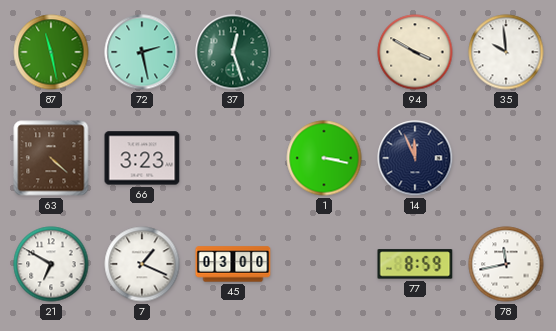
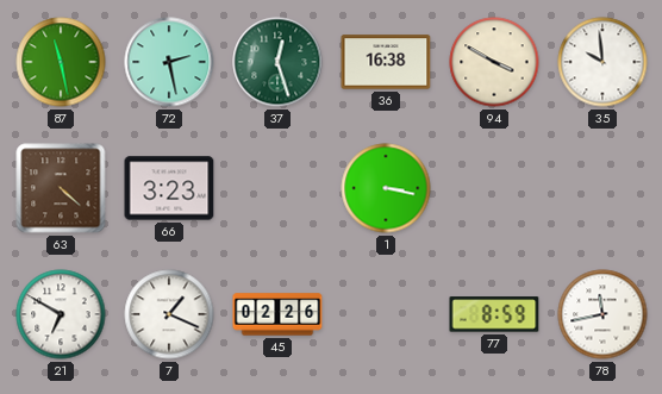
36: none -> 16:38
14: 11:56 -> none
45: 03:00 -> 02:26
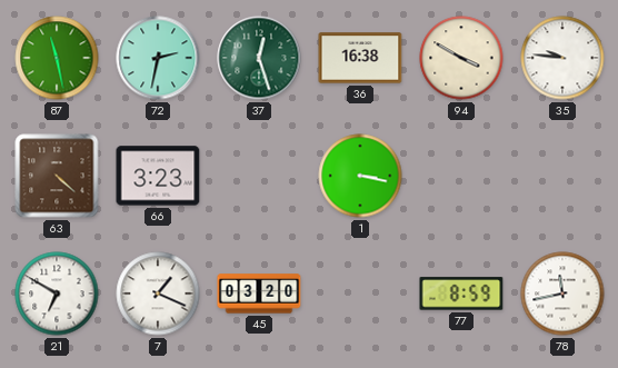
72: 2:28 -> 2:32
35: 9:59 -> 9:46
45: 02:26 -> 03:20
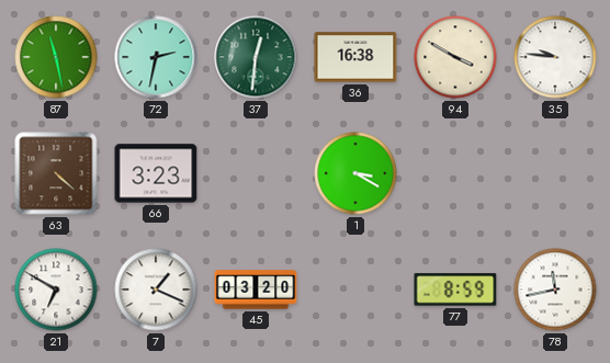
37: 12:27 -> 12:31
1: 3:17 -> 3:20
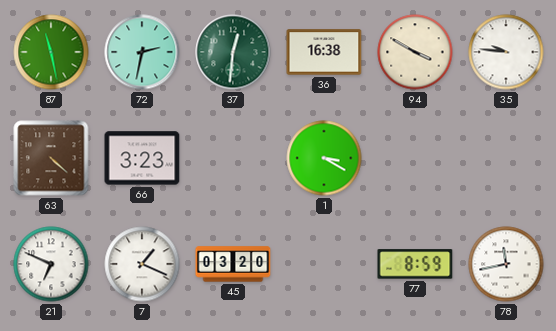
21: 6:50 -> 6:49
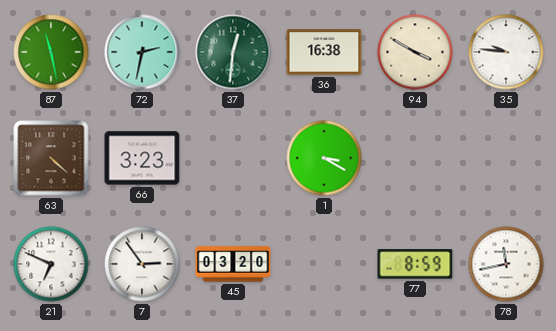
7: 1:19 -> 2:54
